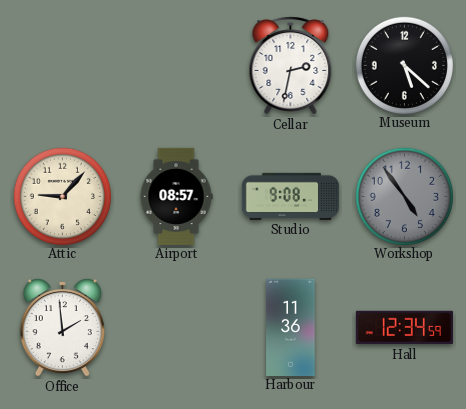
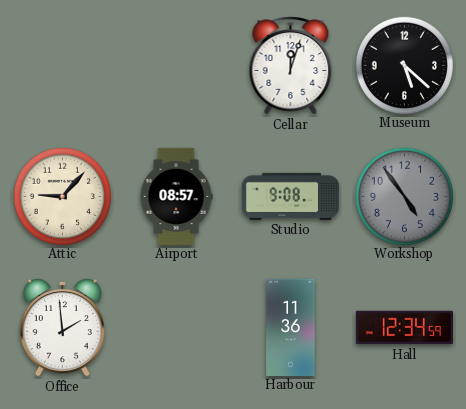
Cellar: 2:32 -> 12:03
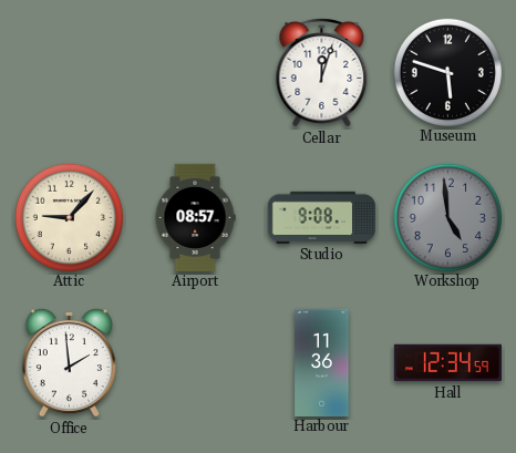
Museum: 5:22 -> 5:48
Workshop: 4:54 -> 4:59
